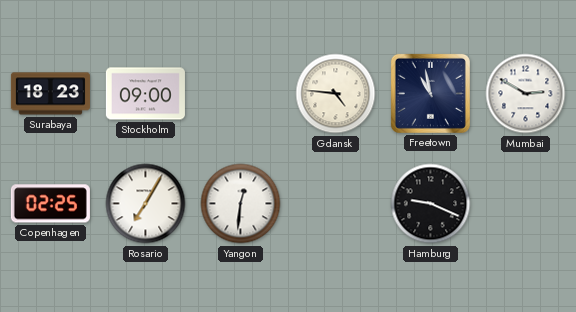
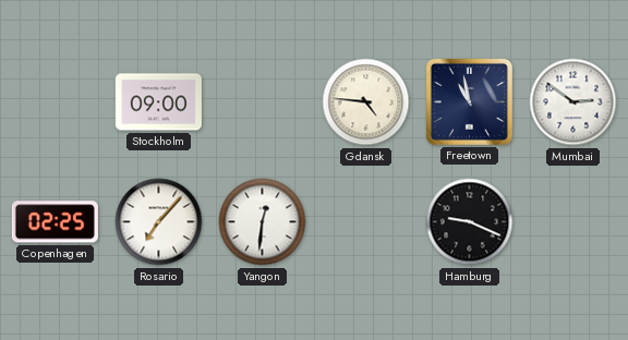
Surabaya: 18:23 -> none
Mumbai: 2:50 -> 2:51
Rosario: 7:05 -> 7:07
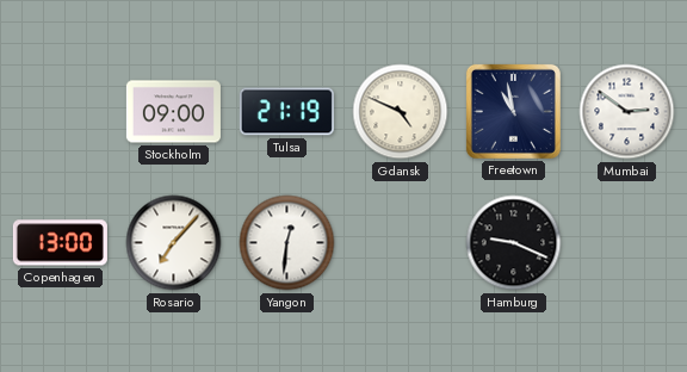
Tulsa: none -> 21:19
Gdansk: 4:46 -> 4:49
Copenhagen: 02:25 -> 13:00
